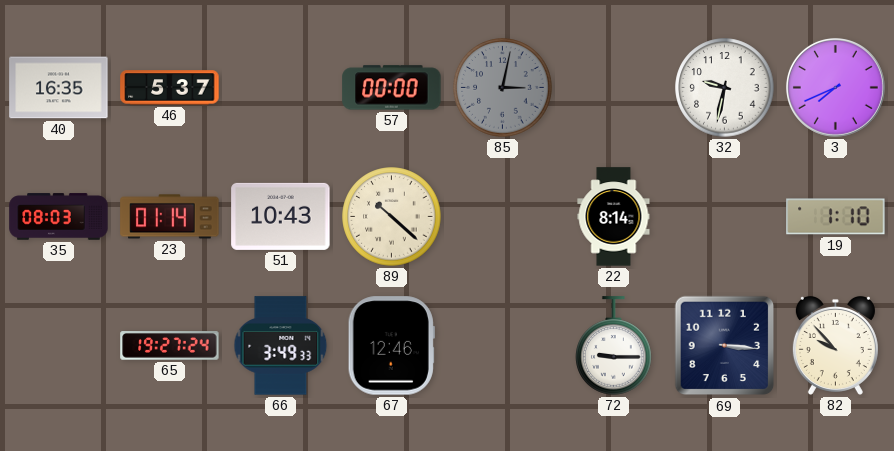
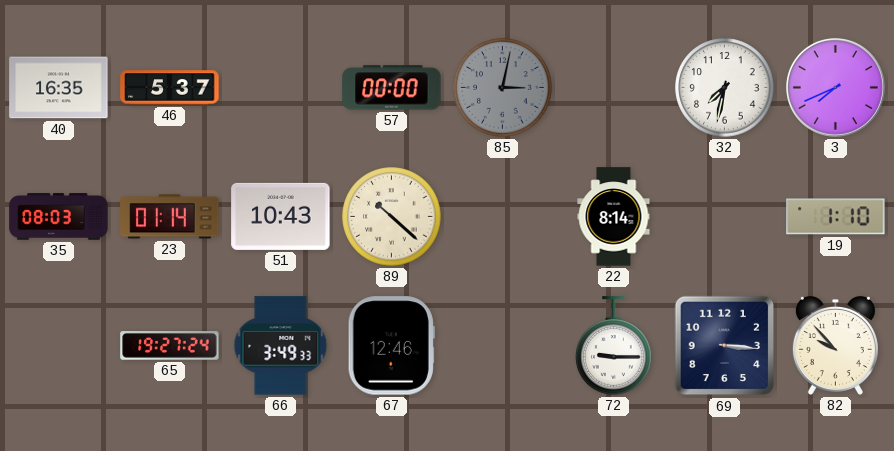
32: 9:32 -> 7:32
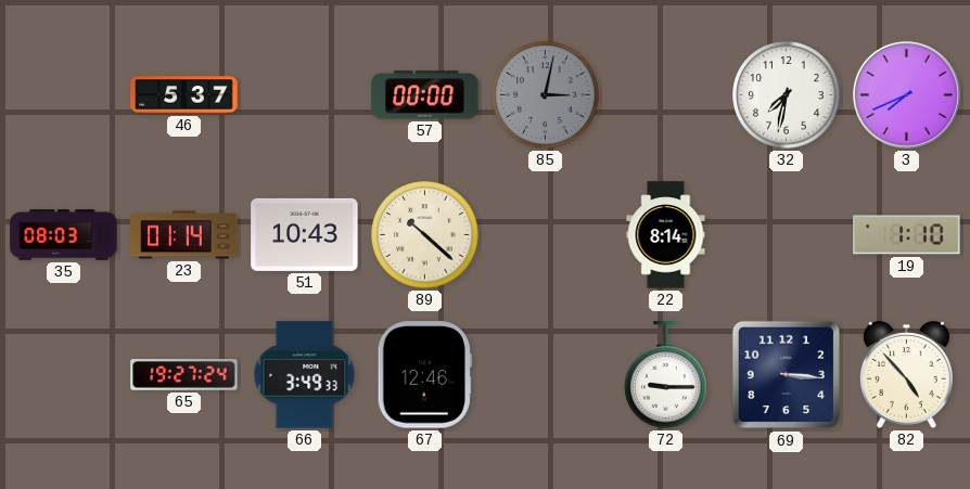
40: 16:35 -> none
82: 9:53 -> 4:53
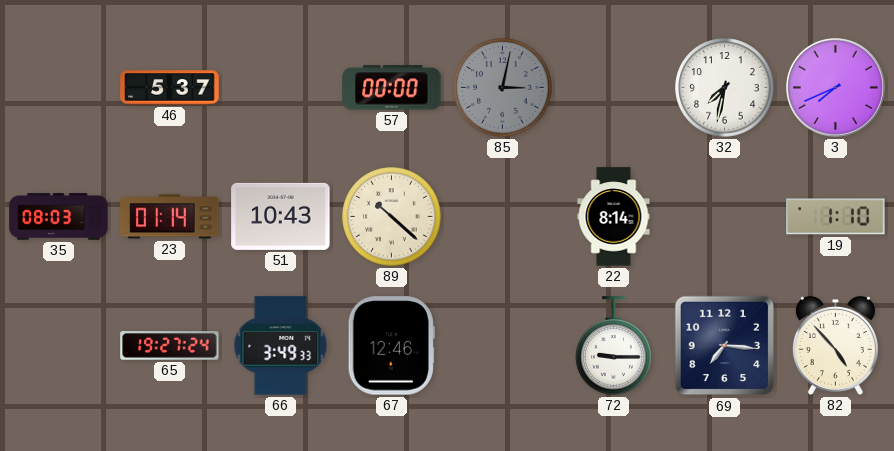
69: 3:16 -> 7:16
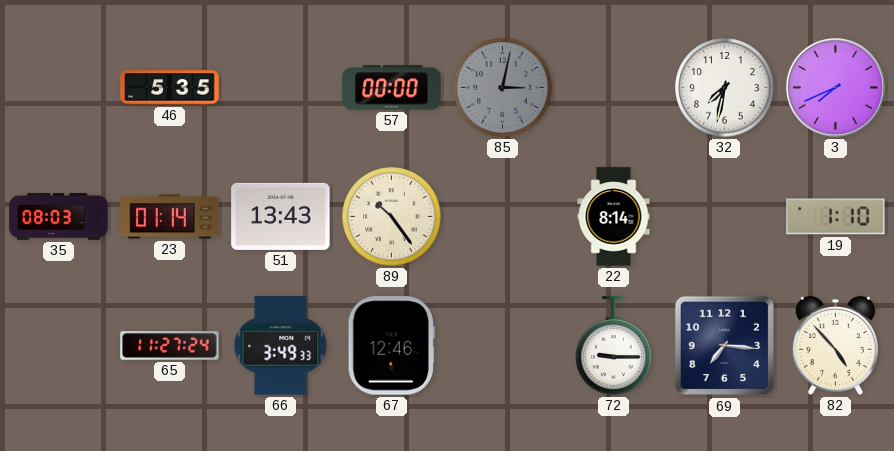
46: 5:37 -> 5:35
51: 10:43 -> 13:43
89: 10:22 -> 10:24
65: 19:27 -> 11:27
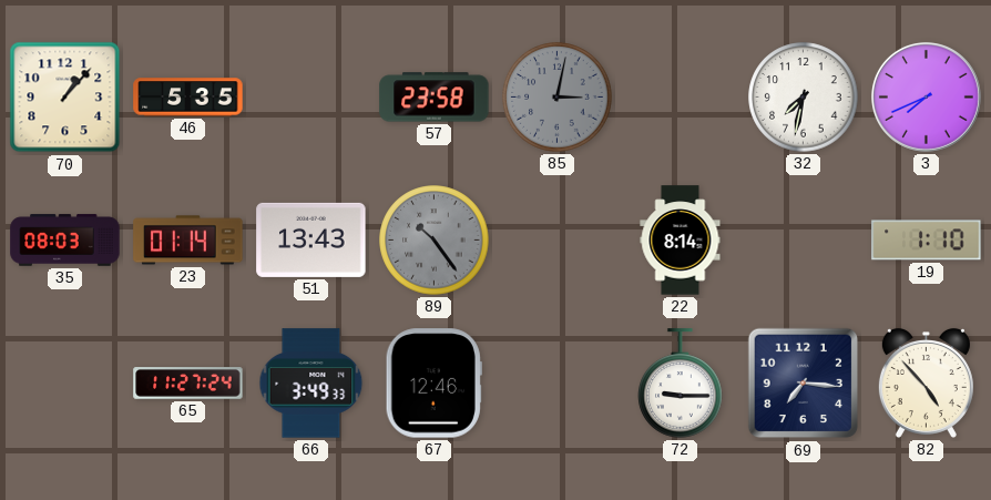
70: none -> 1:07
57: 00:00 -> 23:58
89 dial: cream -> grey
